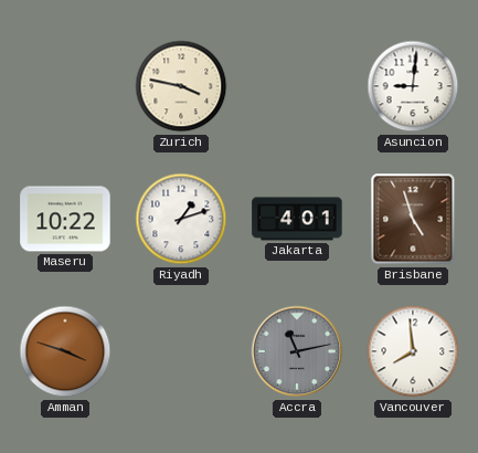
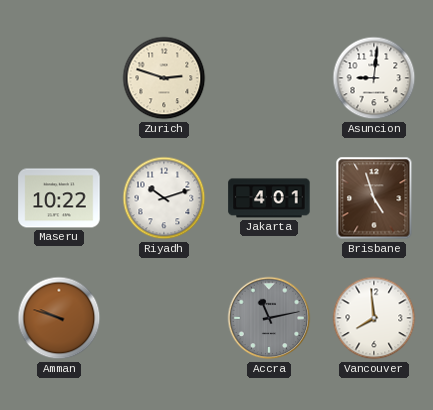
Zurich: 3:47 -> 2:48
Riyadh: 1:12 -> 10:12
Amman: 3:48 -> 9:48
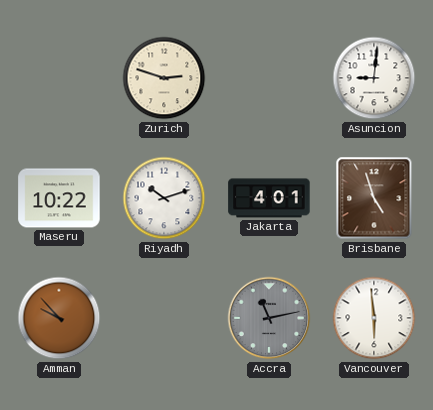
Amman: 9:48 -> 9:53
Vancouver: 7:59 -> 5:59
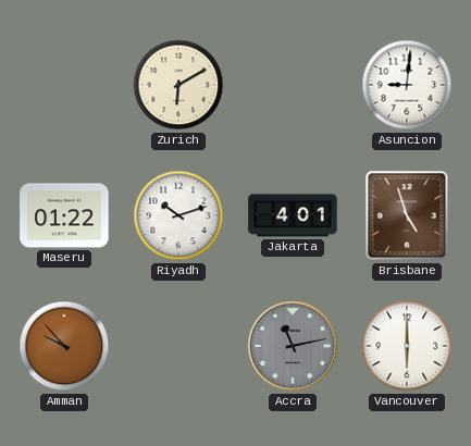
Zurich: 2:48 -> 6:10
Maseru: 10:22 -> 01:22
Vancouver: 5:59 -> 6:00
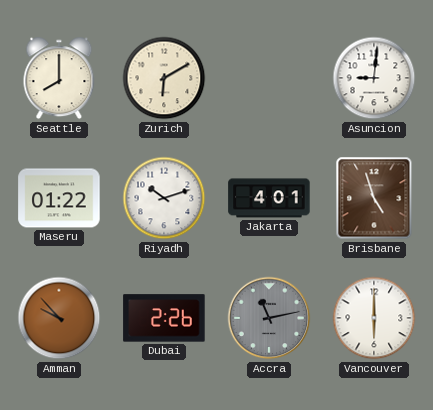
Seattle: none -> 8:00
Dubai: none -> 2:26
